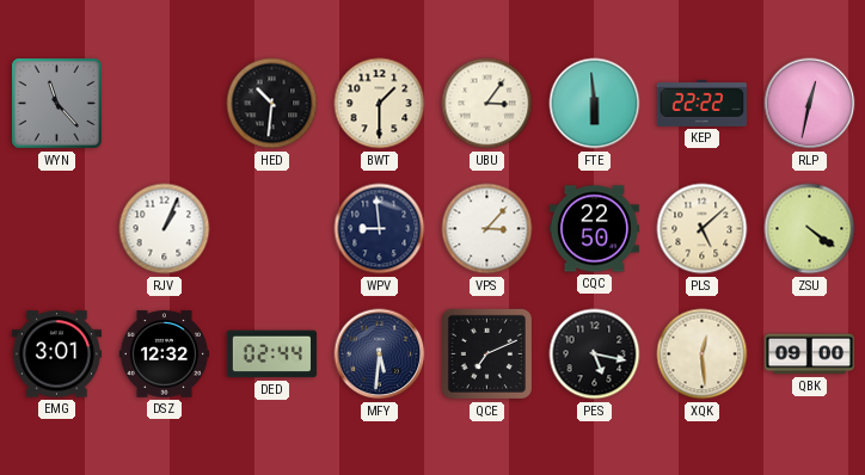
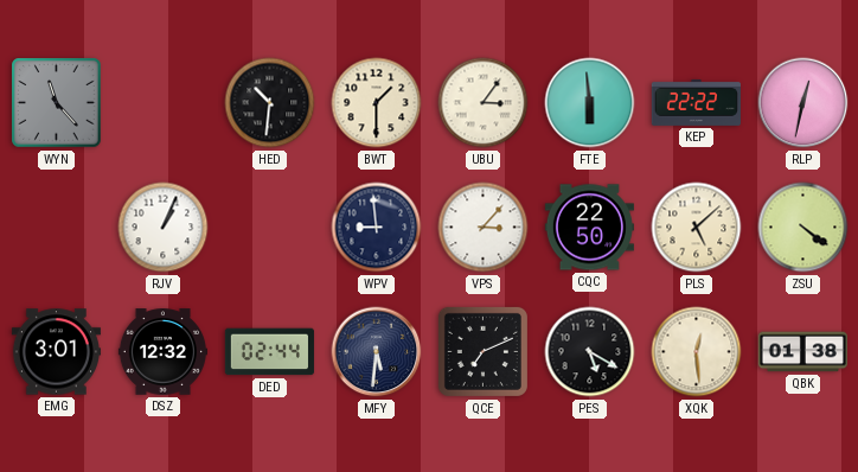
PES: 5:17 -> 5:20
QBK: 09:00 -> 01:38
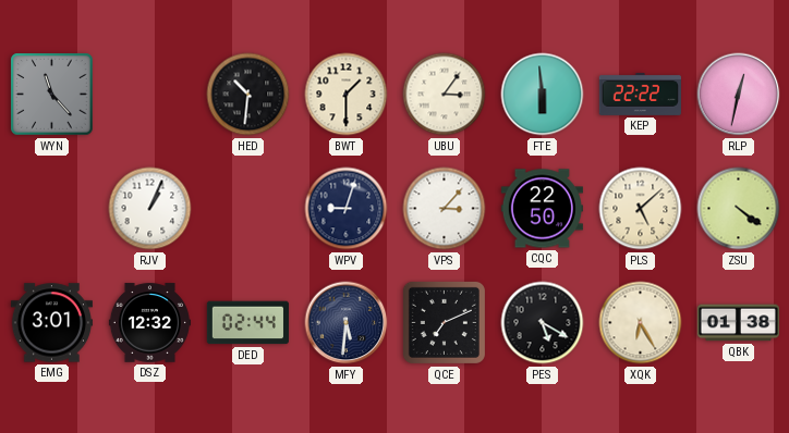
WPV: 8:59 -> 9:03
XQK: 12:29 -> 6:25
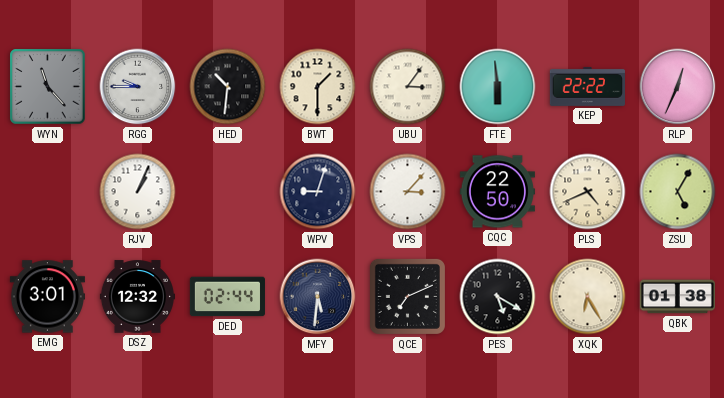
RGG: none -> 9:45
RLP: 12:32 -> 12:34
PLS: 5:08 -> 4:41
ZSU: 4:21 -> 5:05
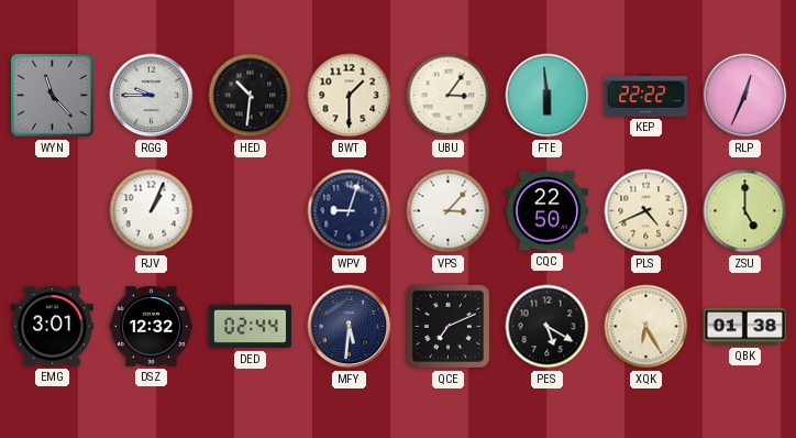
ZSU: 5:05 -> 5:00
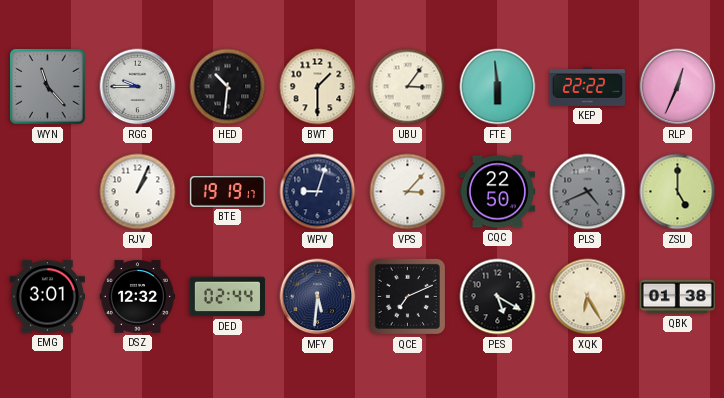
BTE: none -> 19:19
PLS dial: cream -> grey
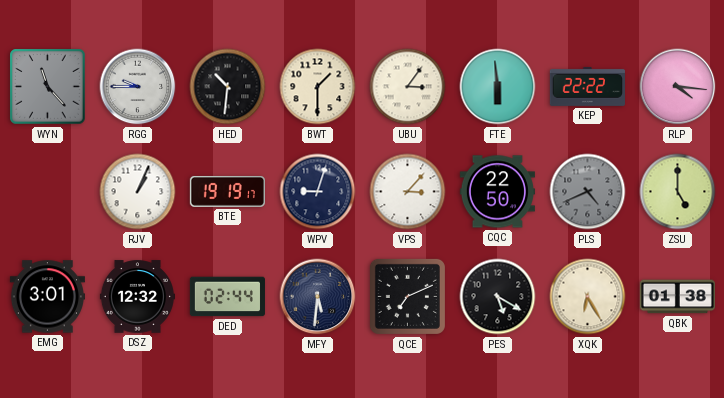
RLP: 12:34 -> 4:16
